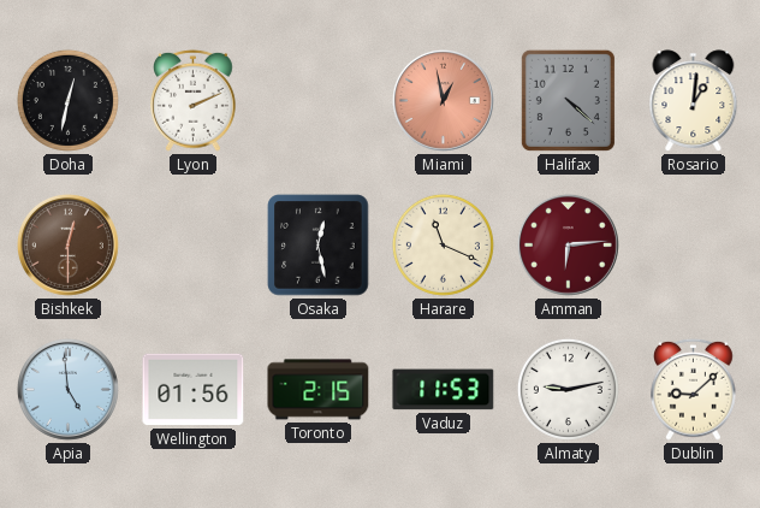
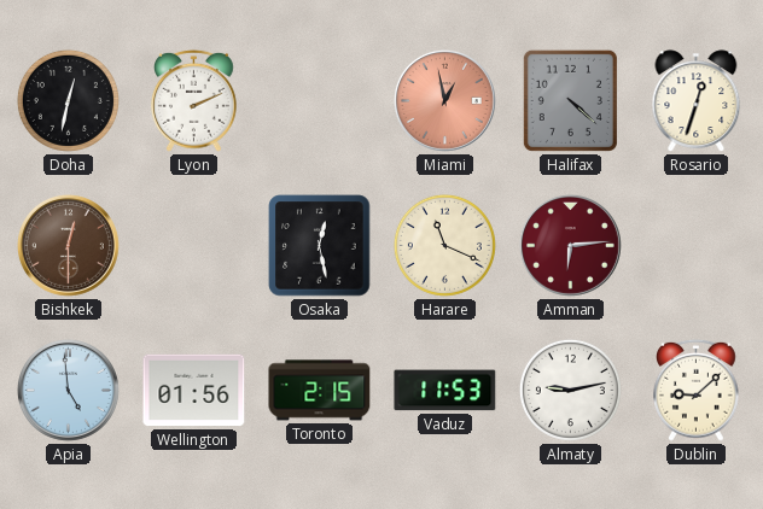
Rosario: 1:01 -> 12:33
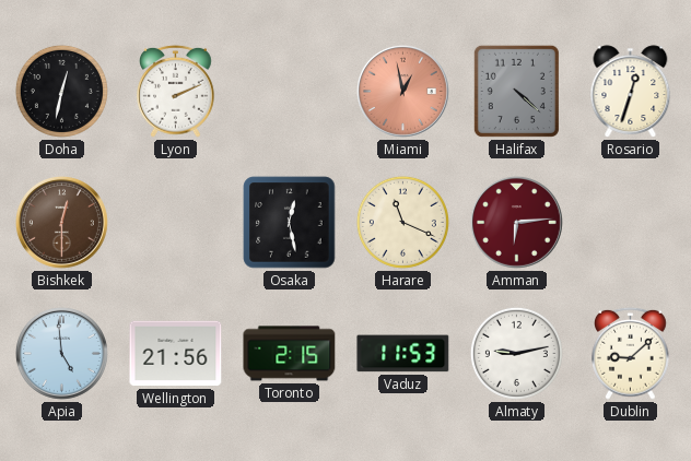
Wellington: 01:56 -> 21:56
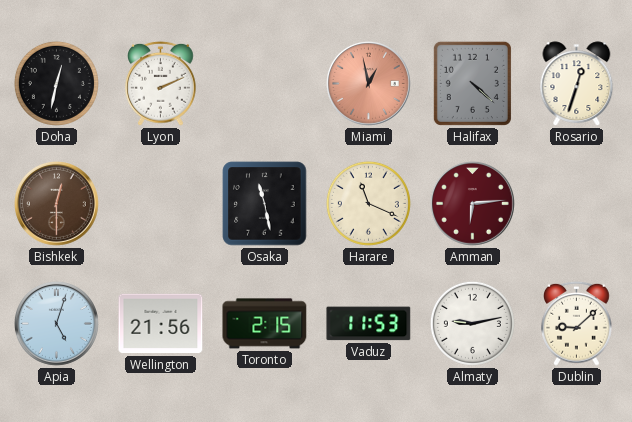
Osaka: 12:28 -> 11:28
Apia: 4:59 -> 5:03
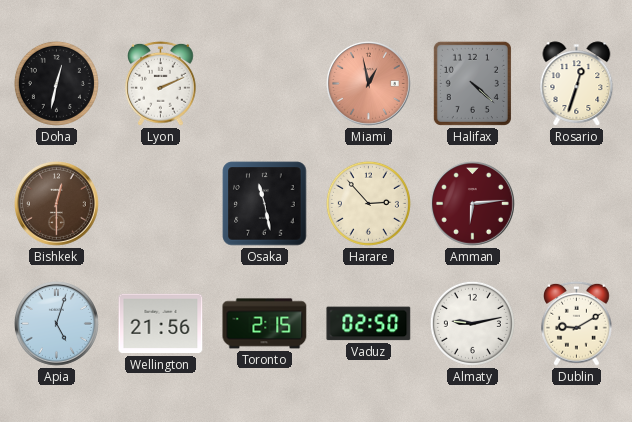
Harare: 11:19 -> 2:53
Vaduz: 11:53 -> 02:50
Dublin: 9:08 -> 9:10
